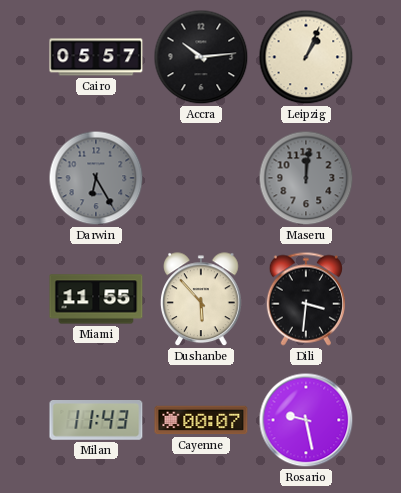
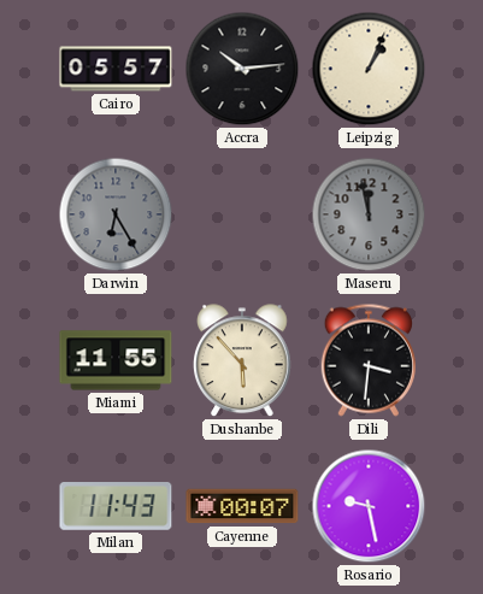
Maseru: 12:01 -> 11:58
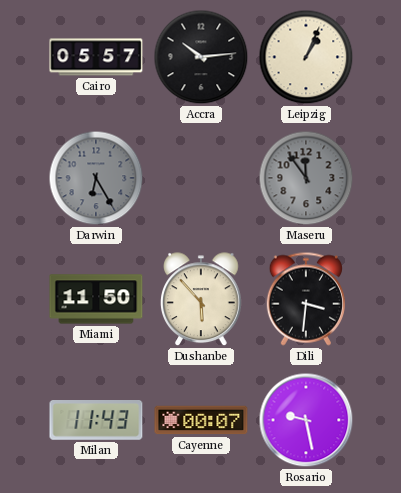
Maseru: 11:58 -> 11:54
Miami: 11:55 -> 11:50
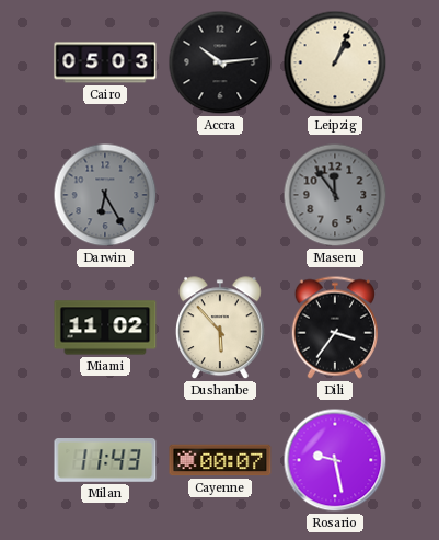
Cairo: 05:57 -> 05:03
Miami: 11:50 -> 11:02
Dili: 3:31 -> 3:36
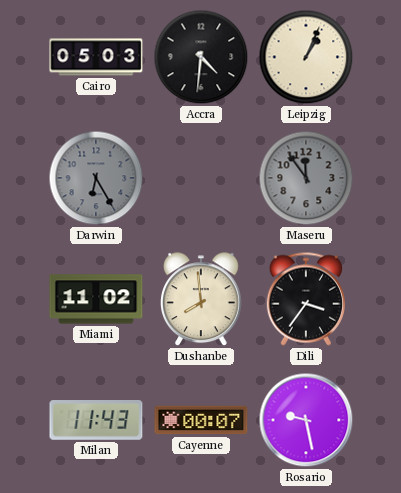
Accra: 10:14 -> 4:31
Dushanbe: 5:53 -> 7:59
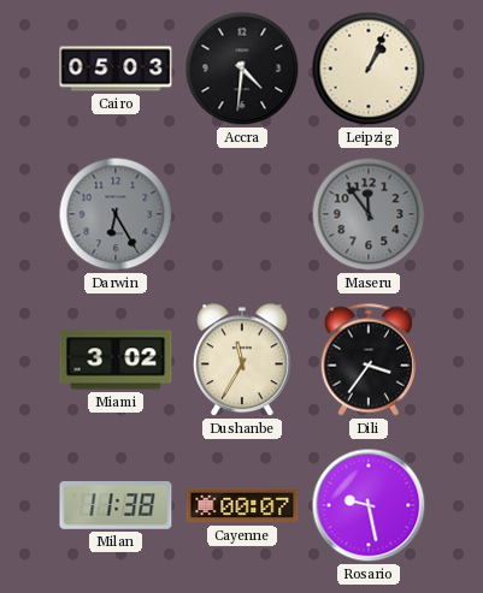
Miami: 11:02 -> 3:02
Dushanbe: 7:59 -> 11:35
Milan: 11:43 -> 11:38
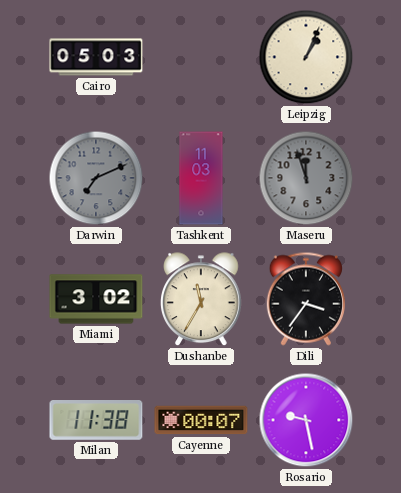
Accra: 4:31 -> none
Darwin: 6:25 -> 7:11
Tashkent: none -> 11:03
Maseru: 11:54 -> 11:57
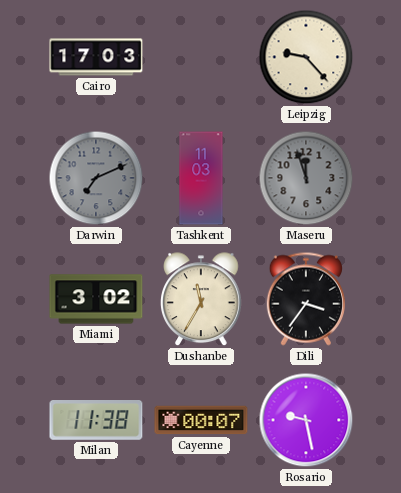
Cairo: 05:03 -> 17:03
Leipzig: 1:04 -> 9:23
